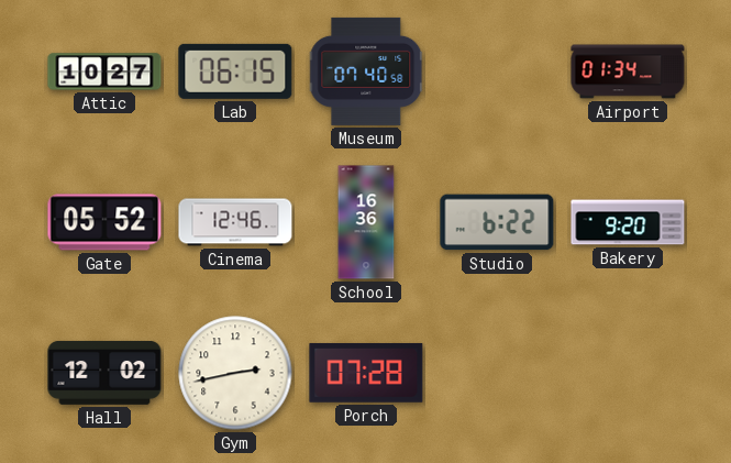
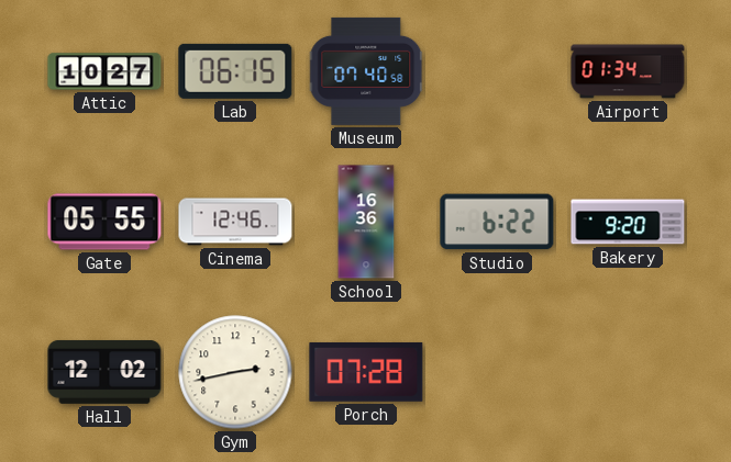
Gate: 05:52 -> 05:55
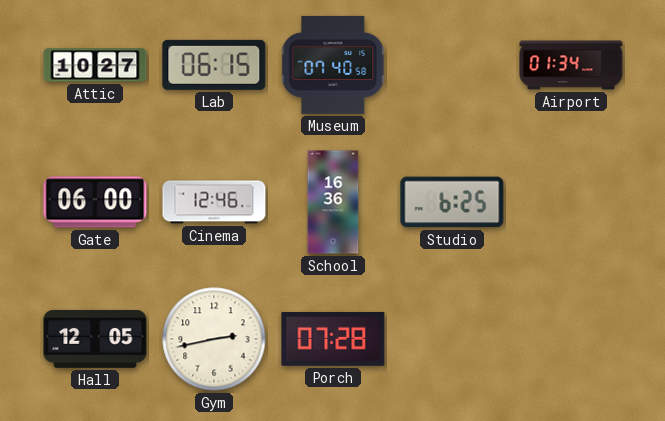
Gate: 05:55 -> 06:00
Studio: 6:22 -> 6:25
Bakery: 9:20 -> none
Hall: 12:02 -> 12:05
